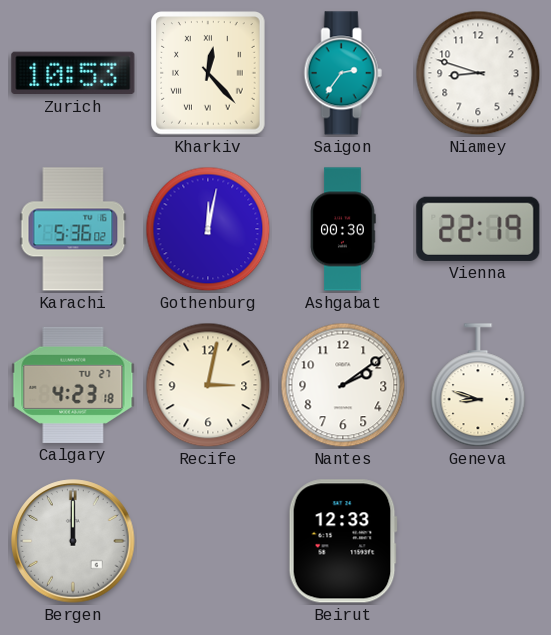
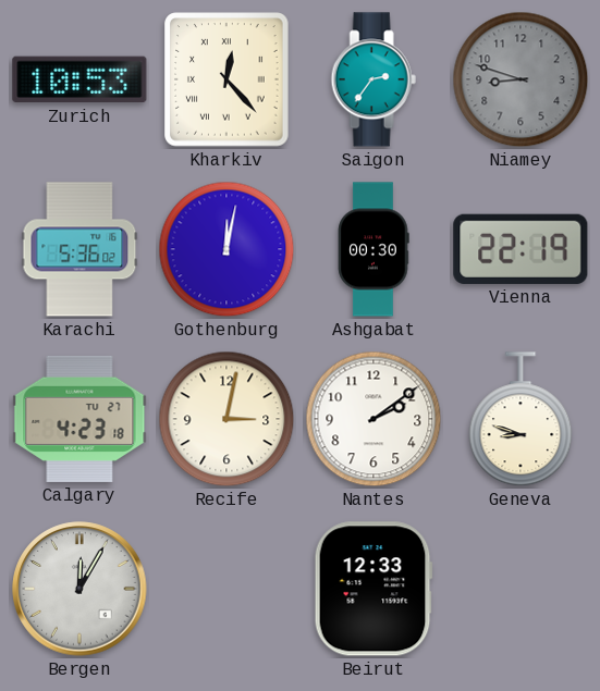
Niamey dial: white -> grey
Bergen: 12:00 -> 12:05
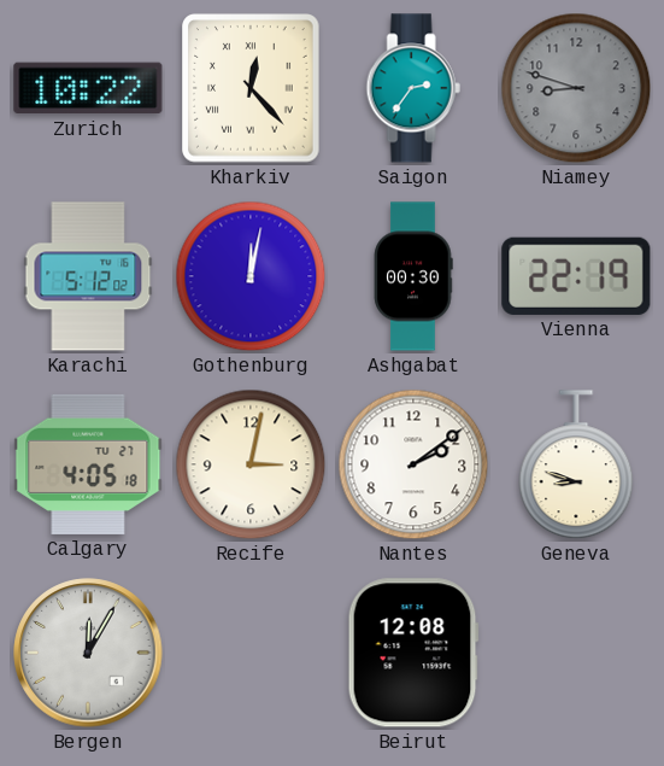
Zurich: 10:53 -> 10:22
Karachi: 5:36 -> 5:12
Calgary: 4:23 -> 4:05
Beirut: 12:33 -> 12:08
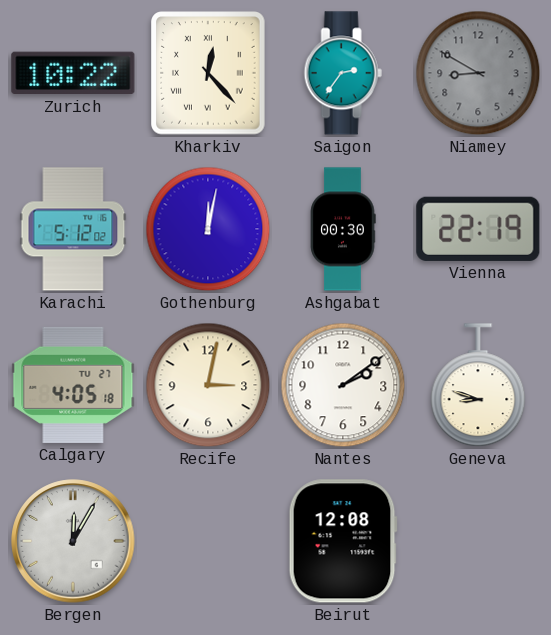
Niamey: 8:48 -> 8:50
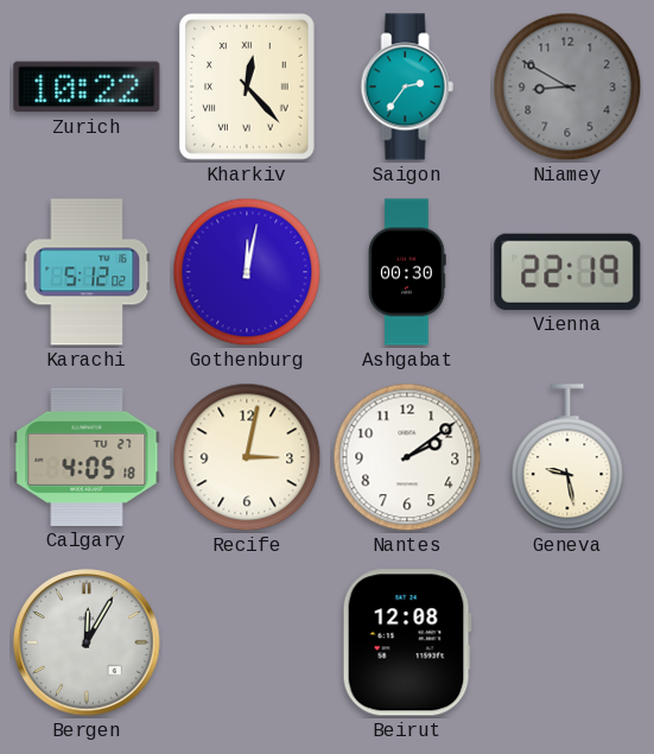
Geneva: 8:48 -> 9:28
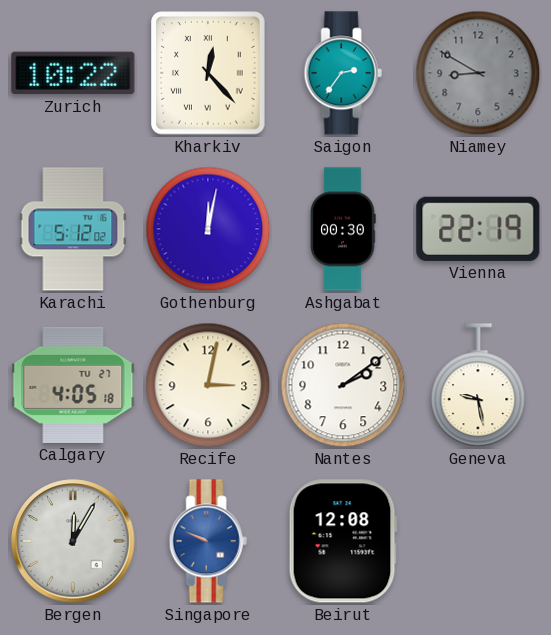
Singapore: none -> 9:49
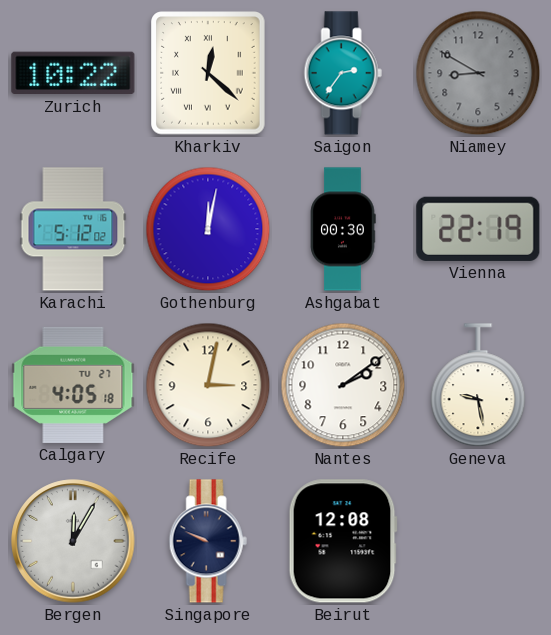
Kharkiv: 12:23 -> 12:22
Singapore dial: blue -> navy
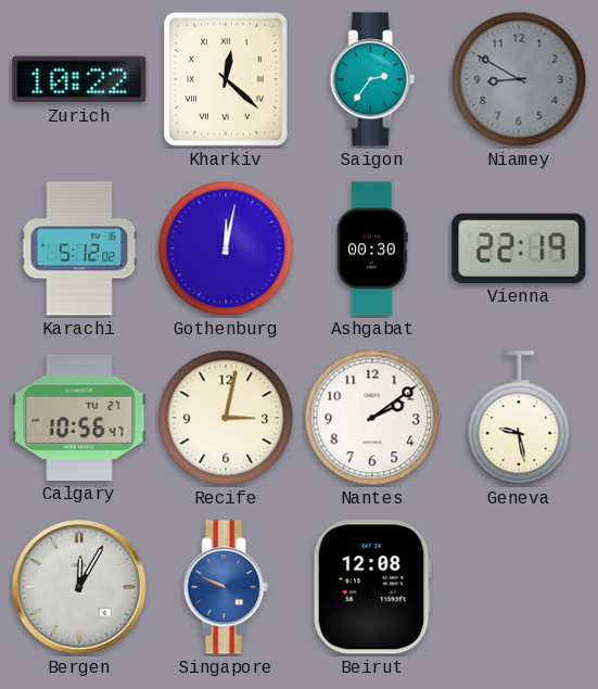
Calgary: 4:05 -> 10:56
Singapore dial: navy -> blue
